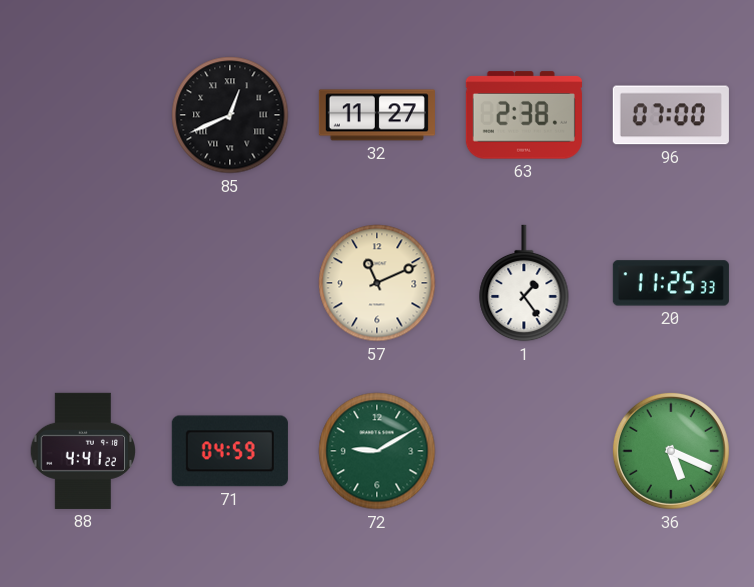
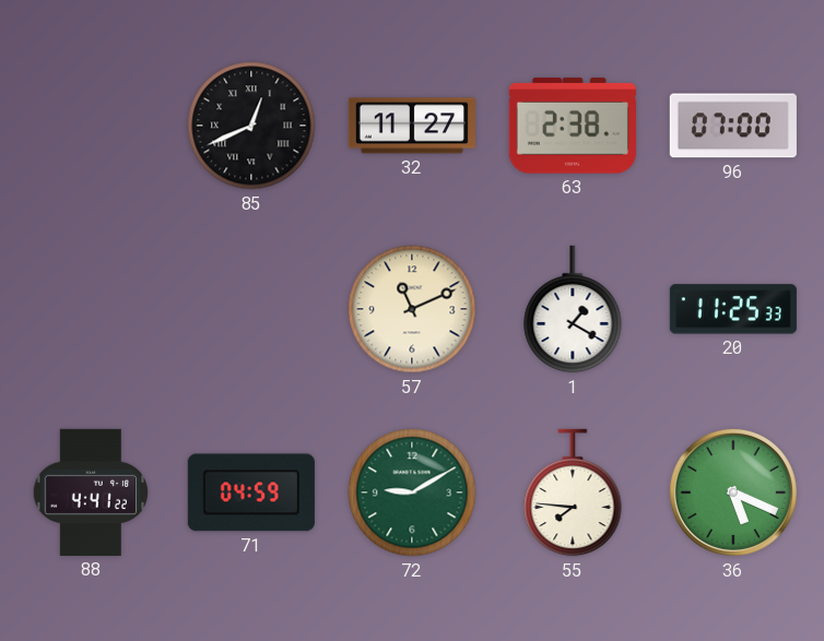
1: 1:24 -> 1:20
55: none -> 7:46
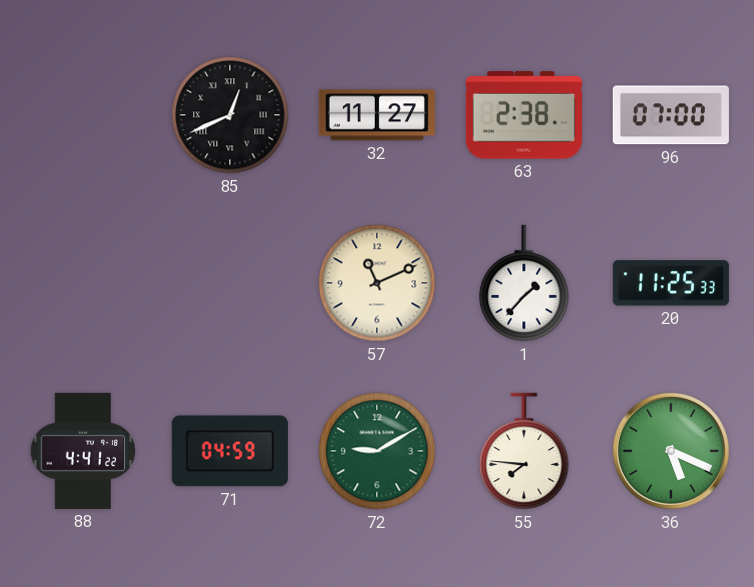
1: 1:20 -> 1:37
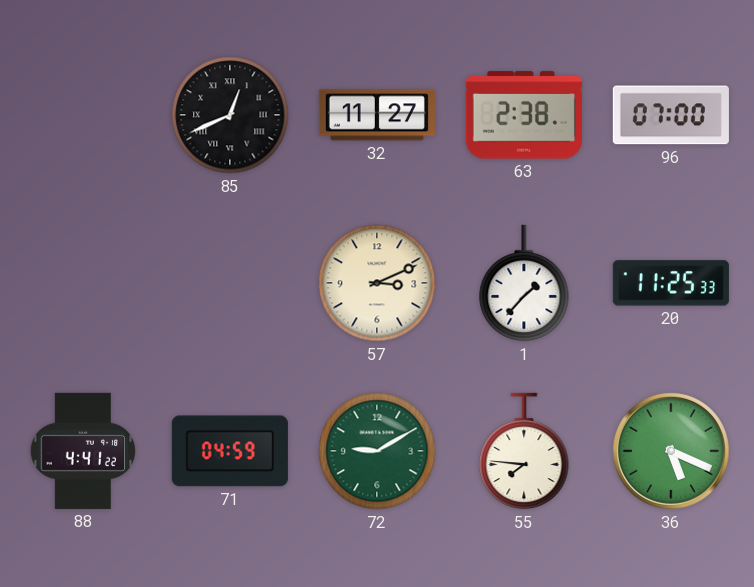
57: 11:11 -> 3:11
